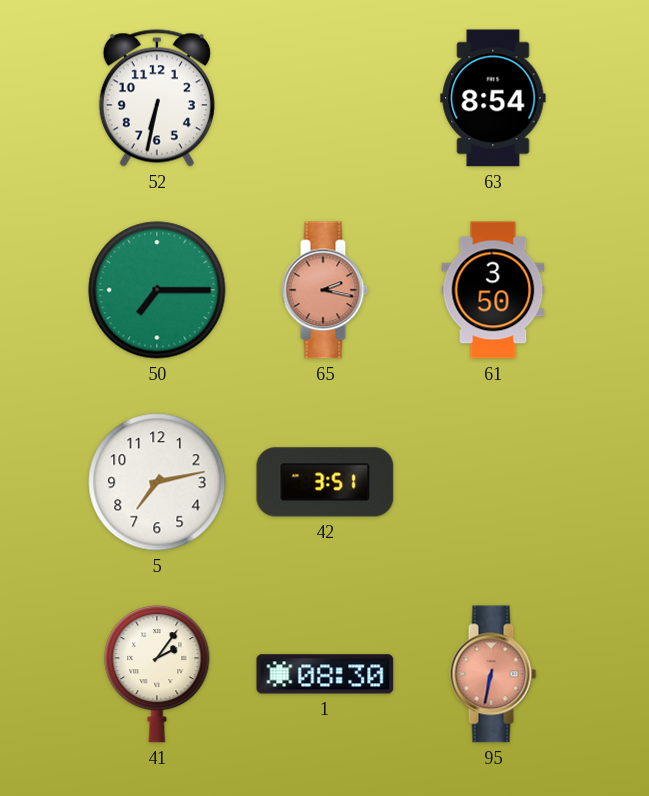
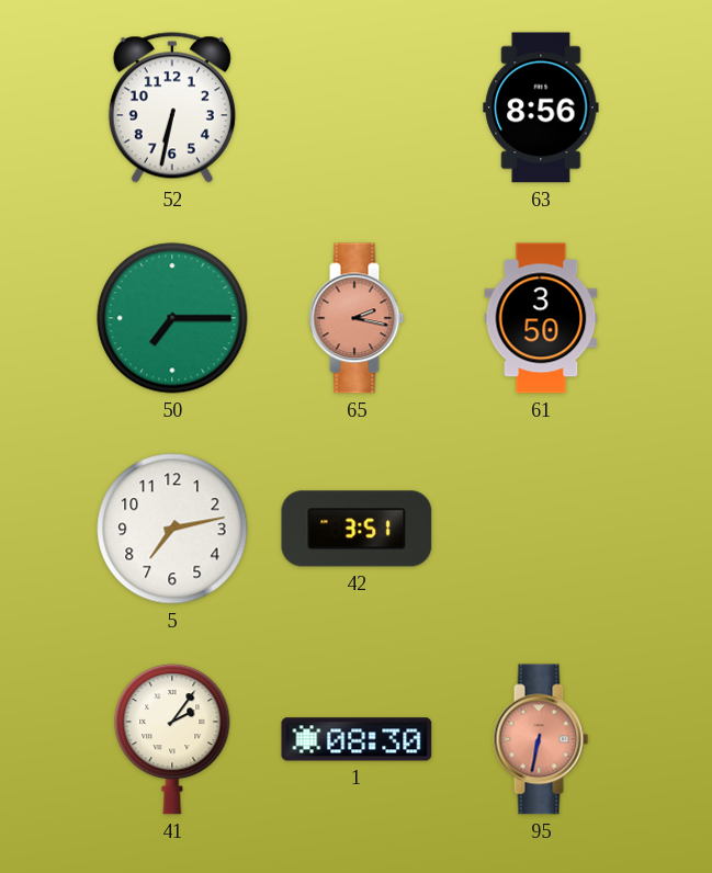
63: 8:54 -> 8:56
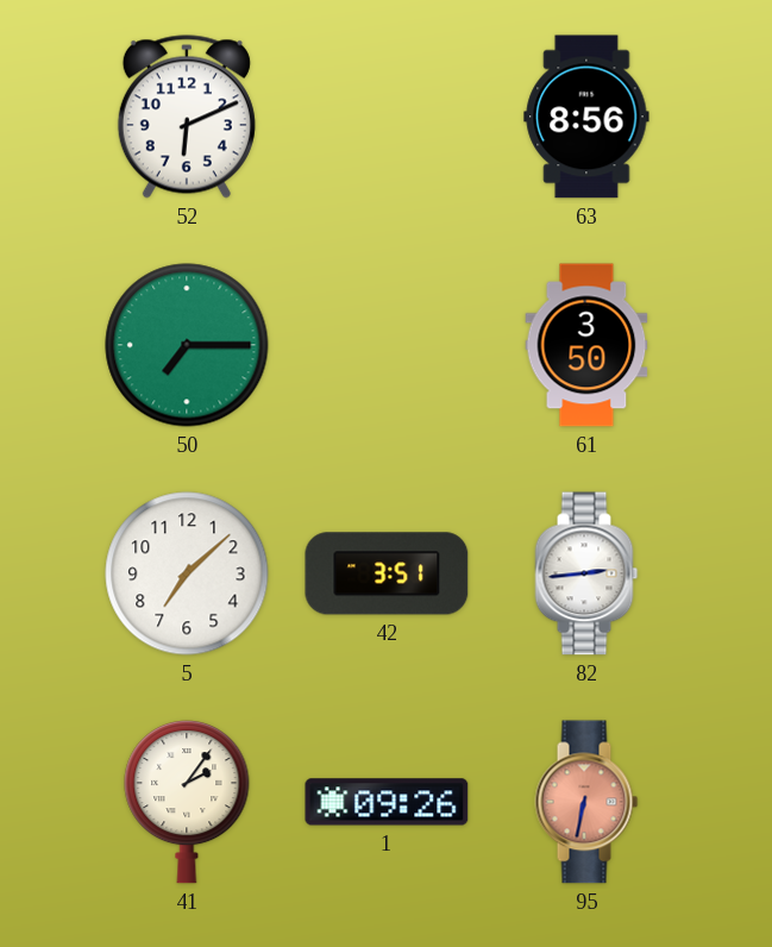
52: 6:32 -> 6:11
65: 2:17 -> none
5: 7:13 -> 7:08
82: none -> 2:44
1: 08:30 -> 09:26
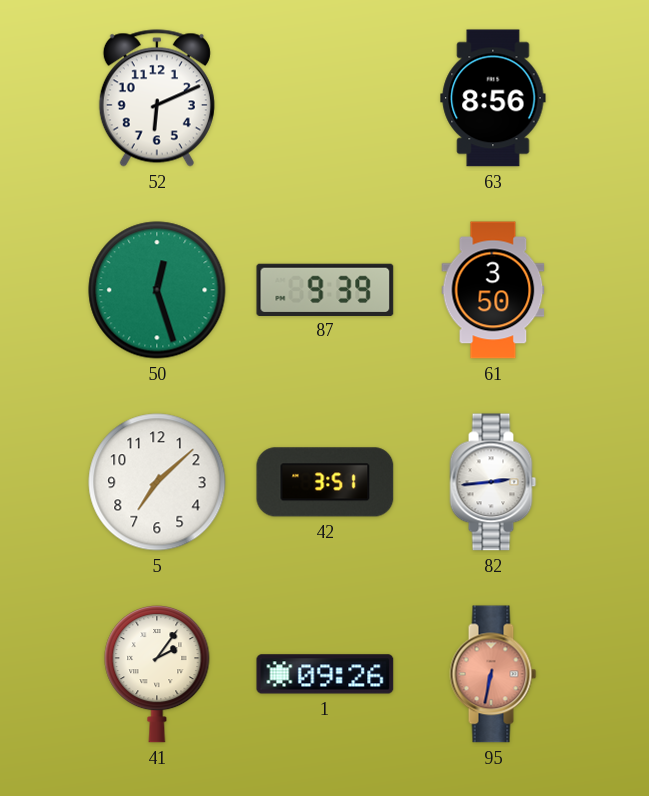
50: 7:15 -> 12:27
87: none -> 9:39
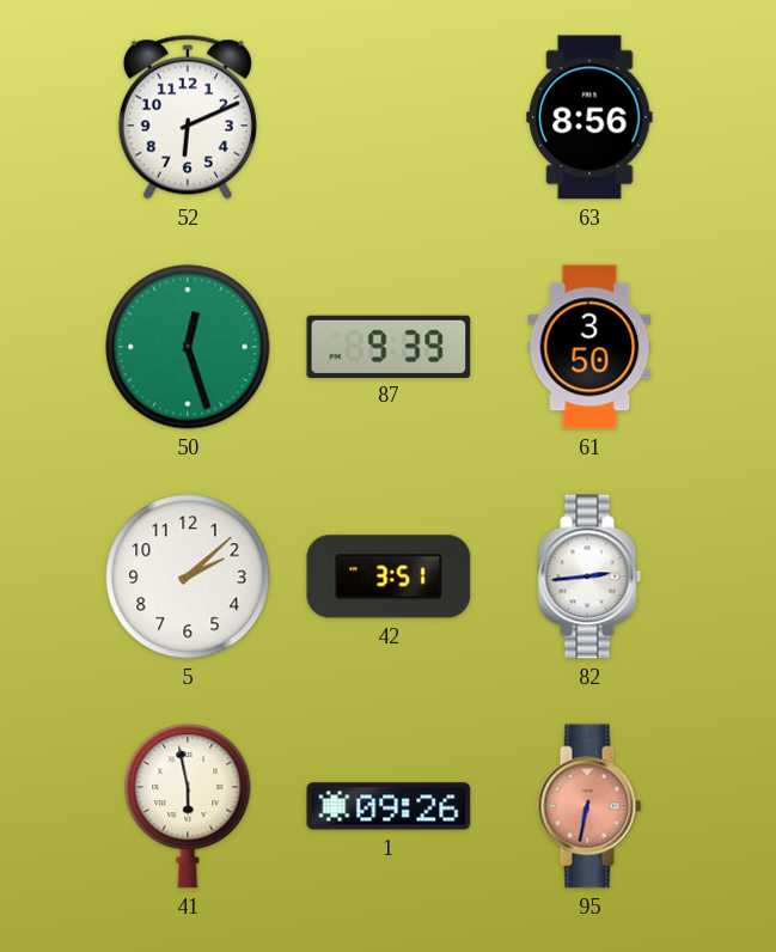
5: 7:08 -> 2:08
41: 2:06 -> 5:58
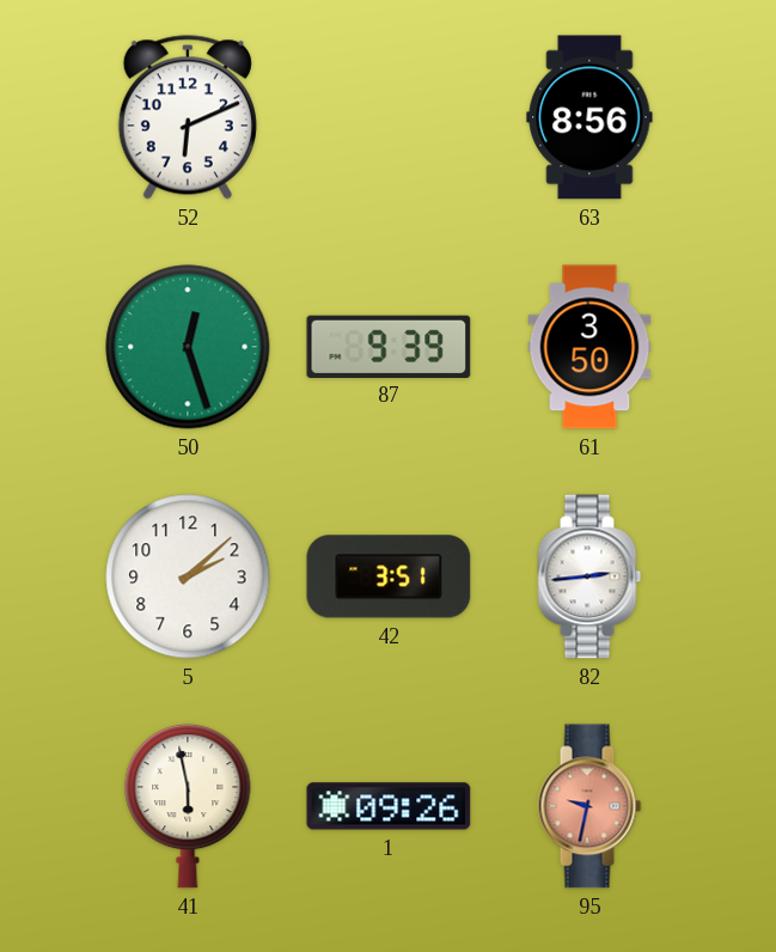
95: 6:32 -> 9:32
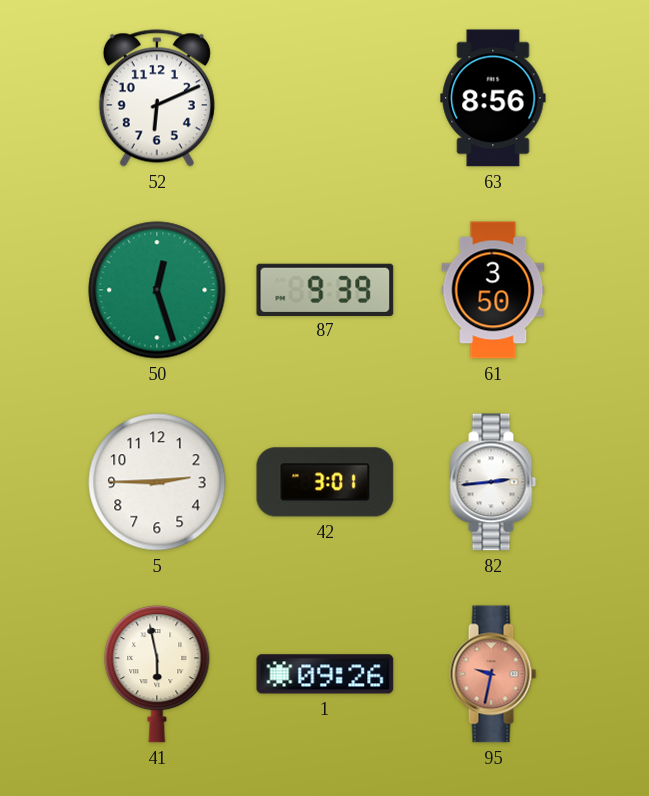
5: 2:08 -> 2:45
42: 3:51 -> 3:01
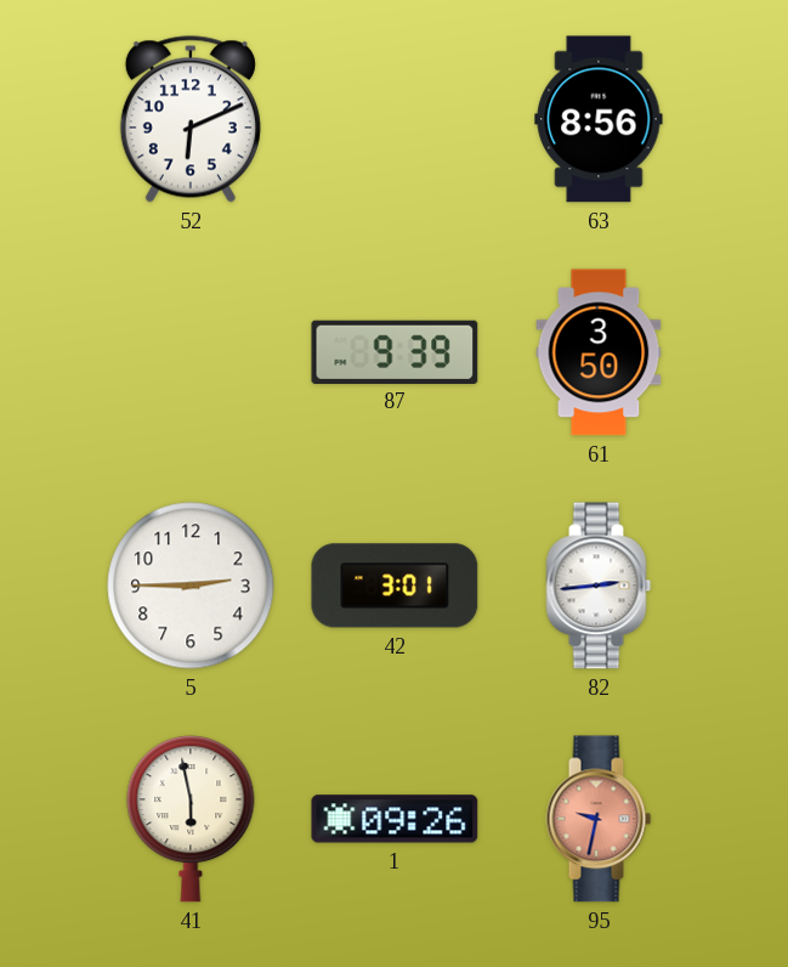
50: 12:27 -> none
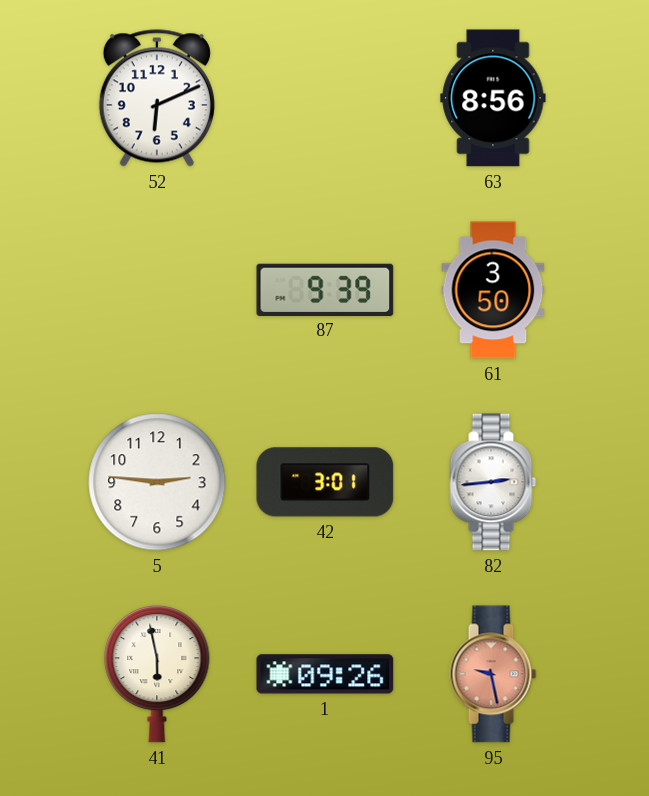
5: 2:45 -> 2:46
95: 9:32 -> 9:28
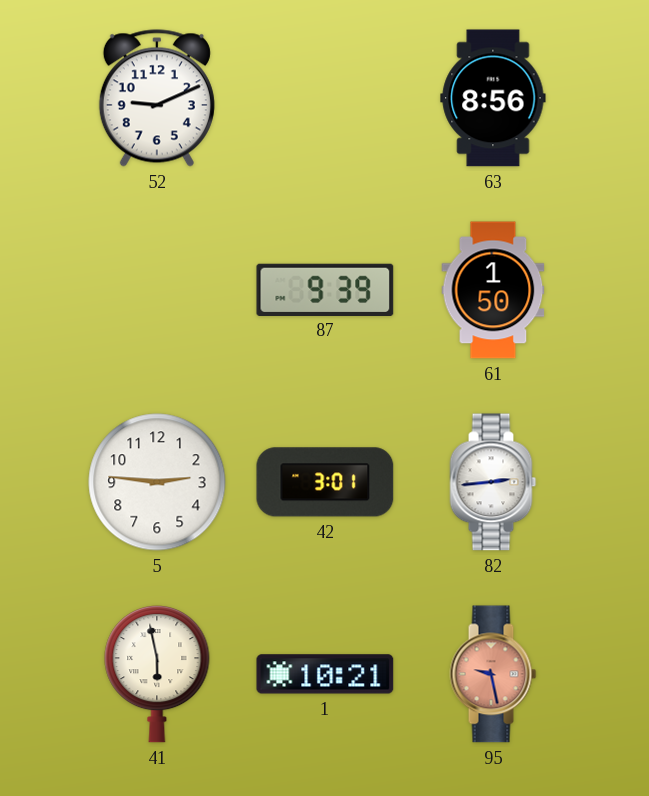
52: 6:11 -> 9:11
61: 3:50 -> 1:50
1: 09:26 -> 10:21
